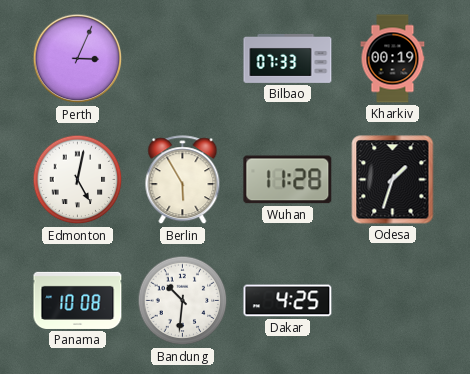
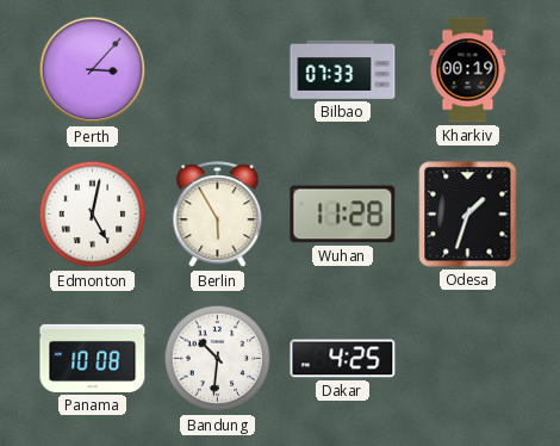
Perth: 3:04 -> 3:07
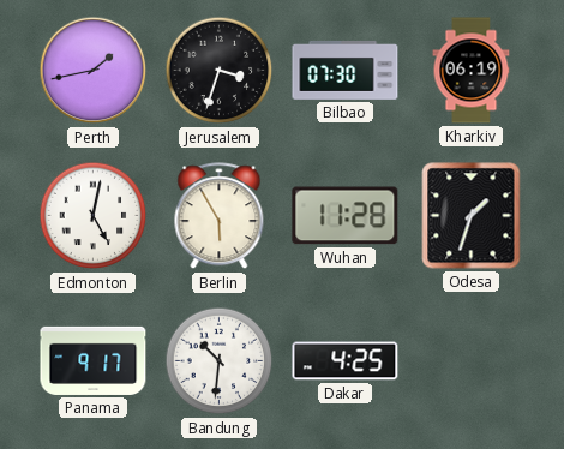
Perth: 3:07 -> 1:43
Jerusalem: none -> 3:33
Bilbao: 07:33 -> 07:30
Kharkiv: 00:19 -> 06:19
Panama: 10:08 -> 9:17
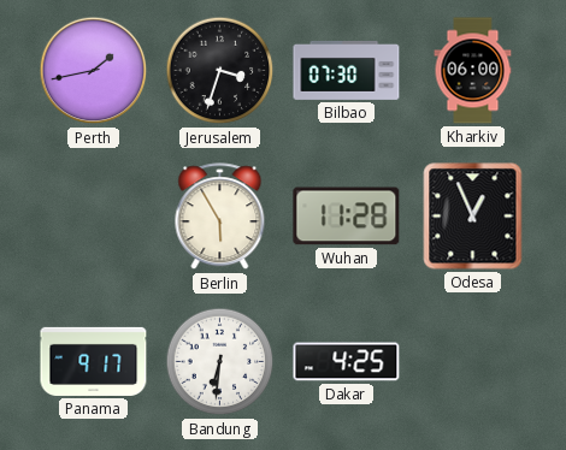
Kharkiv: 06:19 -> 06:00
Edmonton: 5:02 -> none
Odesa: 1:33 -> 12:56
Bandung: 10:31 -> 6:31
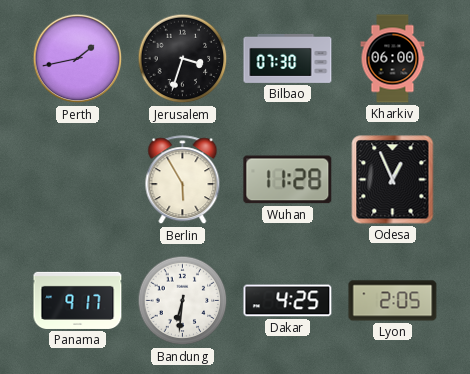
Lyon: none -> 2:05
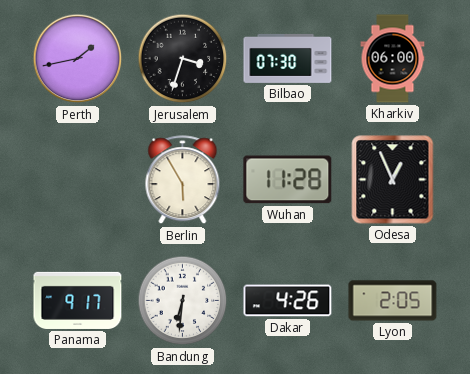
Dakar: 4:25 -> 4:26
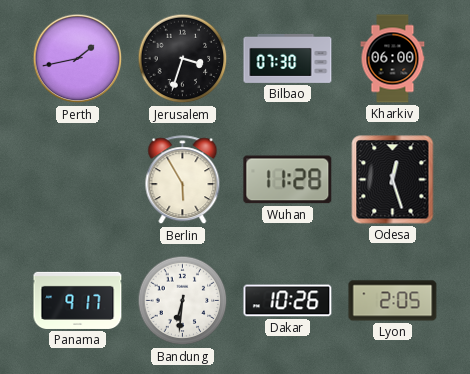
Odesa: 12:56 -> 12:27
Dakar: 4:26 -> 10:26
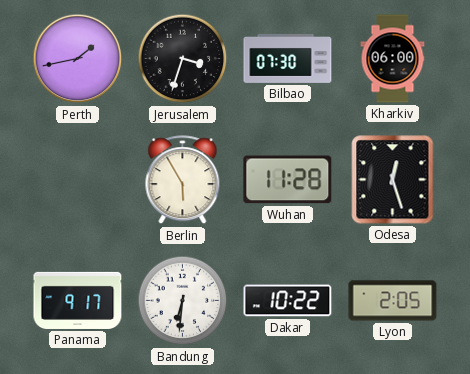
Dakar: 10:26 -> 10:22
